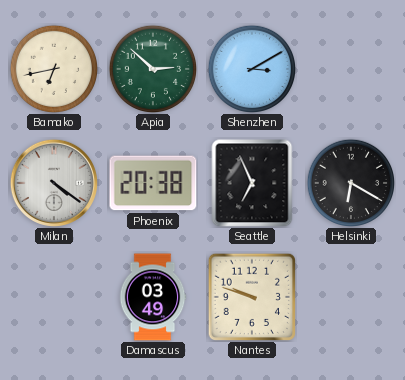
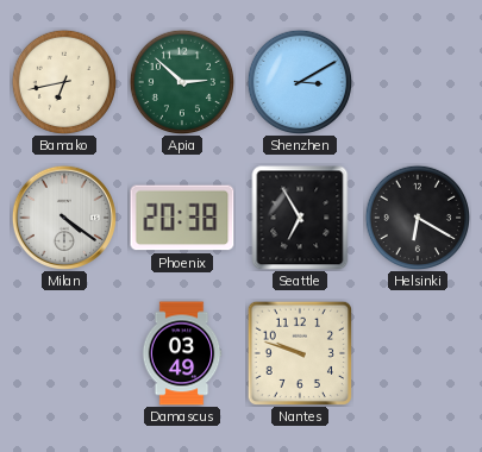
Seattle: 6:56 -> 6:55
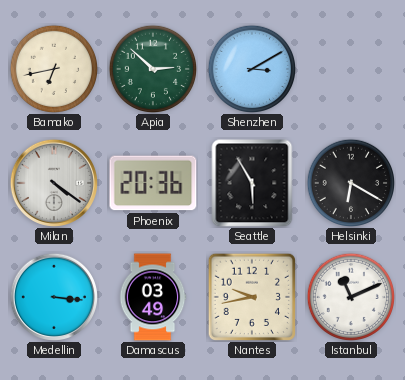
Phoenix: 20:38 -> 20:36
Seattle: 6:55 -> 5:55
Medellin: none -> 3:16
Nantes: 9:48 -> 9:43
Istanbul: none -> 11:11
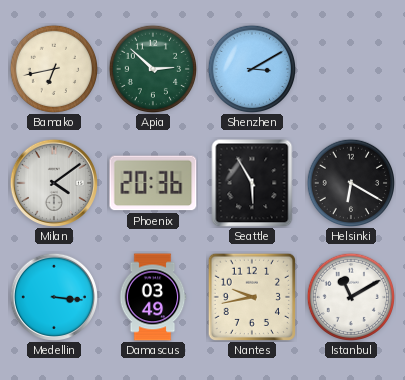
Milan: 4:21 -> 4:09
Istanbul: 11:11 -> 11:10
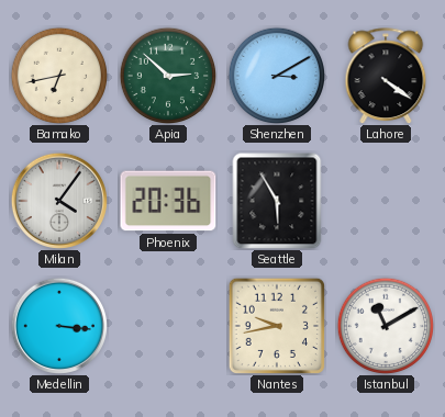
Lahore: none -> 4:21
Milan: 4:09 -> 4:06
Helsinki: 6:20 -> none
Damascus: 03:49 -> none
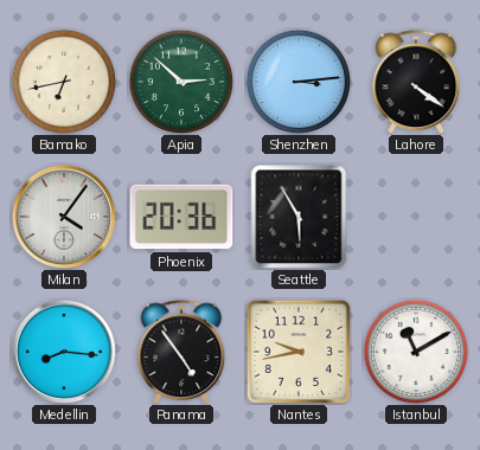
Shenzhen: 3:10 -> 3:14
Medellin: 3:16 -> 8:16
Panama: none -> 4:54
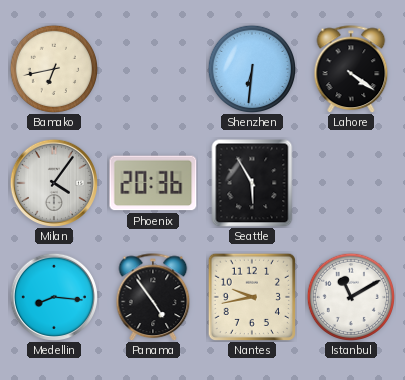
Apia: 2:52 -> none
Shenzhen: 3:14 -> 6:31
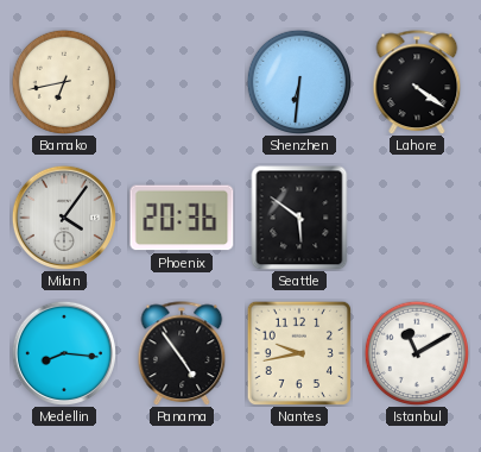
Seattle: 5:55 -> 5:51
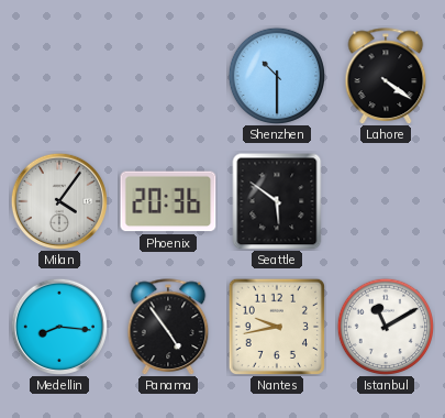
Bamako: 6:43 -> none
Shenzhen: 6:31 -> 10:30
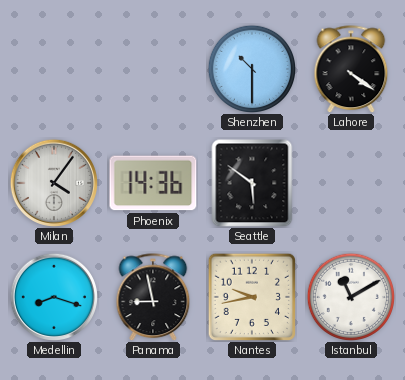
Phoenix: 20:36 -> 14:36
Medellin: 8:16 -> 8:18
Panama: 4:54 -> 8:58
